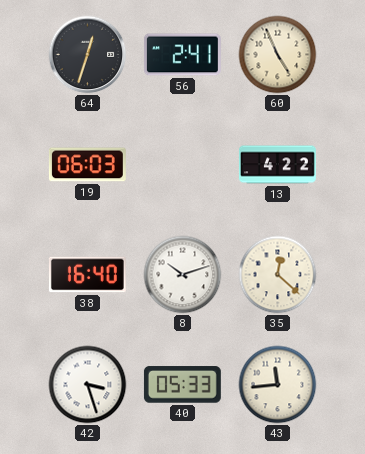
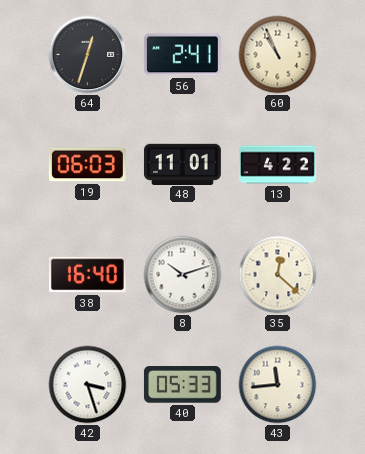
60: 4:56 -> 10:56
48: none -> 11:01
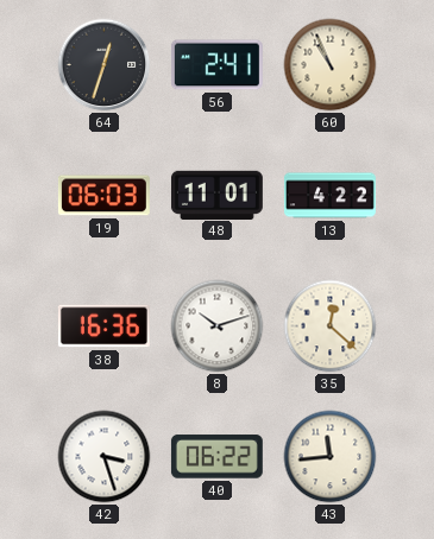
38: 16:40 -> 16:36
40: 05:33 -> 06:22
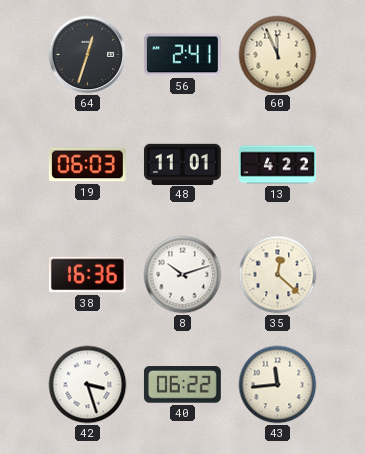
60: 10:56 -> 11:56
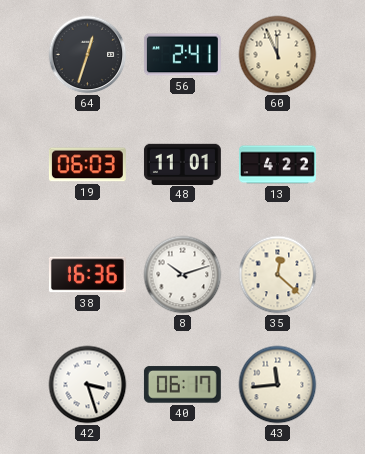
40: 06:22 -> 06:17
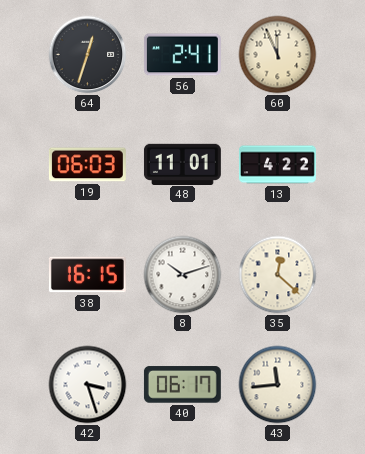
38: 16:36 -> 16:15
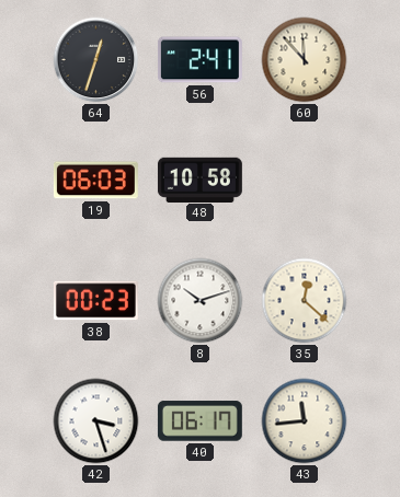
60: 11:56 -> 11:53
48: 11:01 -> 10:58
13: 4:22 -> none
38: 16:15 -> 00:23
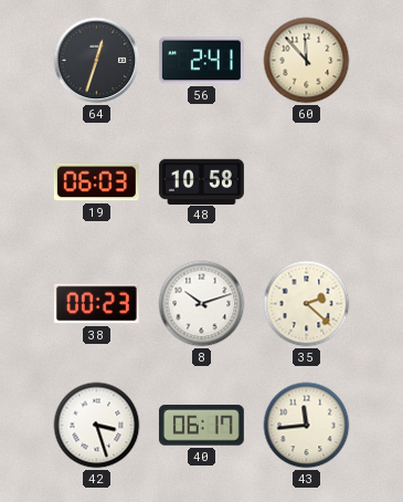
35: 12:22 -> 2:22
